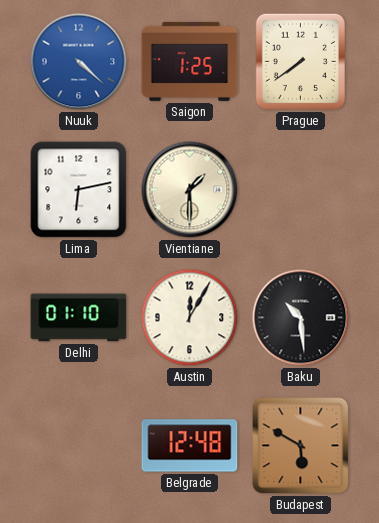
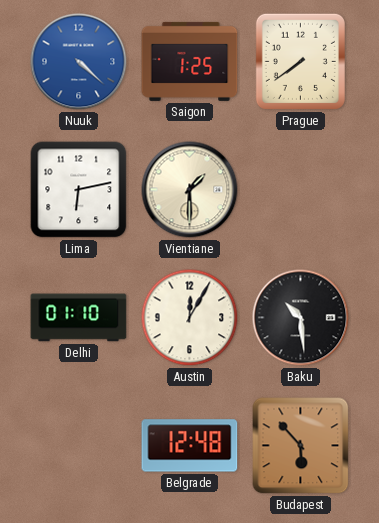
Budapest: 5:50 -> 5:53
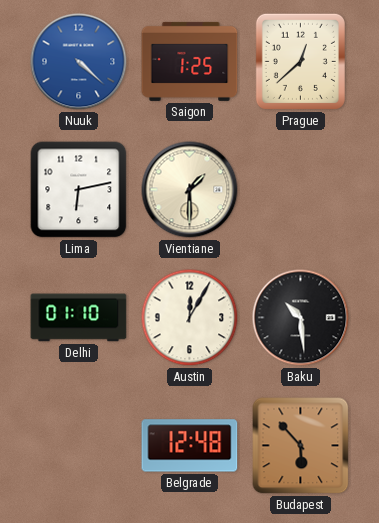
Prague: 7:39 -> 12:38
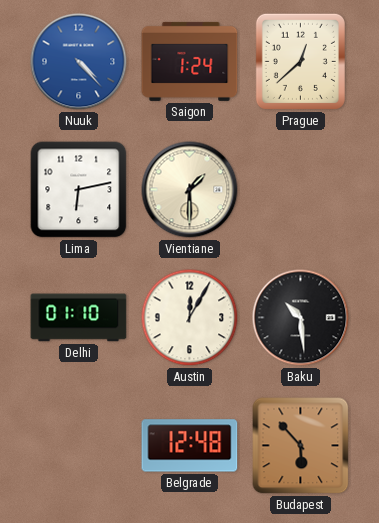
Nuuk: 4:22 -> 4:23
Saigon: 1:25 -> 1:24
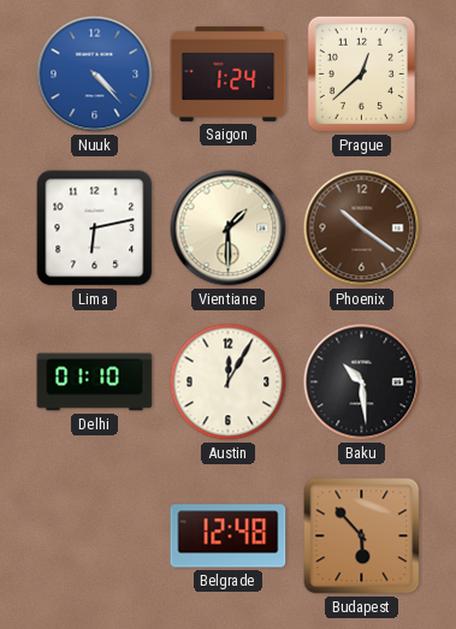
Phoenix: none -> 10:21
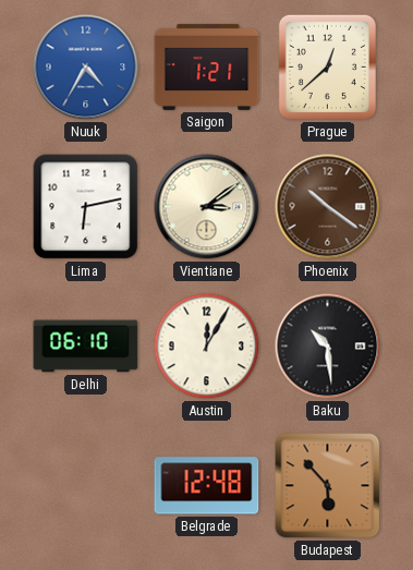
Nuuk: 4:23 -> 4:35
Saigon: 1:24 -> 1:21
Vientiane: 1:30 -> 3:09
Delhi: 01:10 -> 06:10
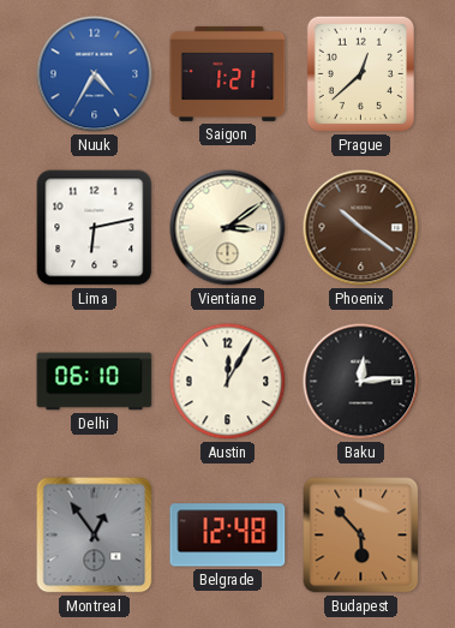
Baku: 10:29 -> 12:14
Montreal: none -> 12:54
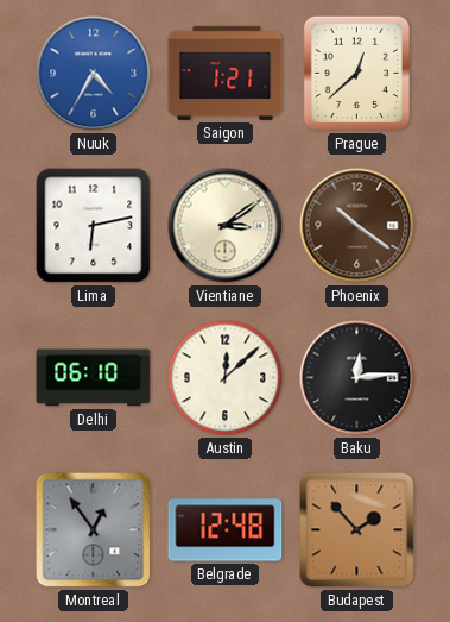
Austin: 12:05 -> 12:08
Budapest: 5:53 -> 1:53
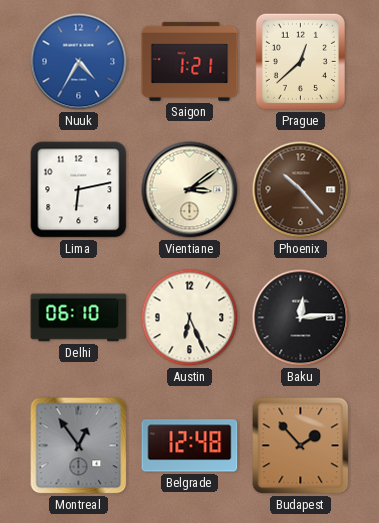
Phoenix: 10:21 -> 10:23
Austin: 12:08 -> 6:26
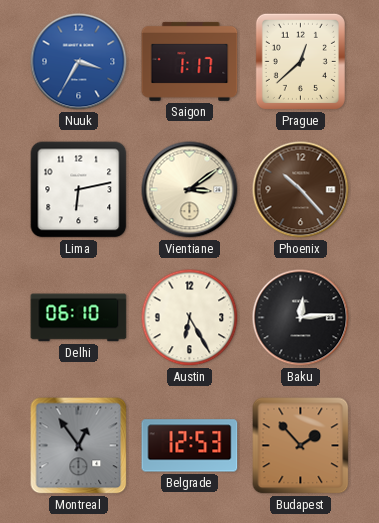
Nuuk: 4:35 -> 3:35
Saigon: 1:21 -> 1:17
Austin: 6:26 -> 6:25
Belgrade: 12:48 -> 12:53
